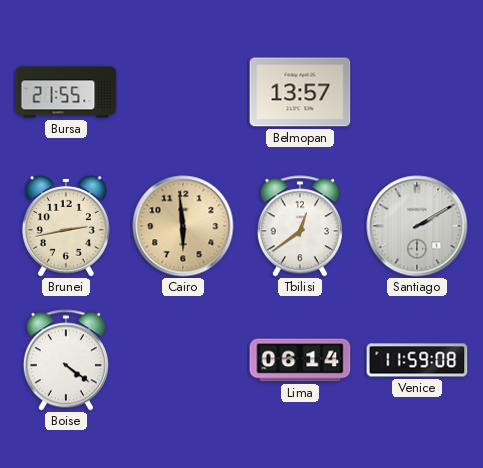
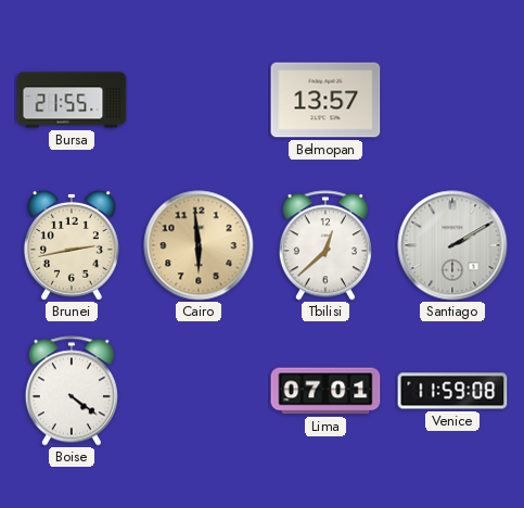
Tbilisi: 12:39 -> 12:38
Lima: 06:14 -> 07:01
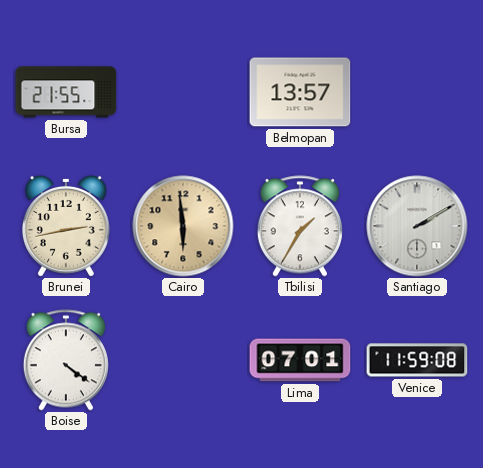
Tbilisi: 12:38 -> 1:35
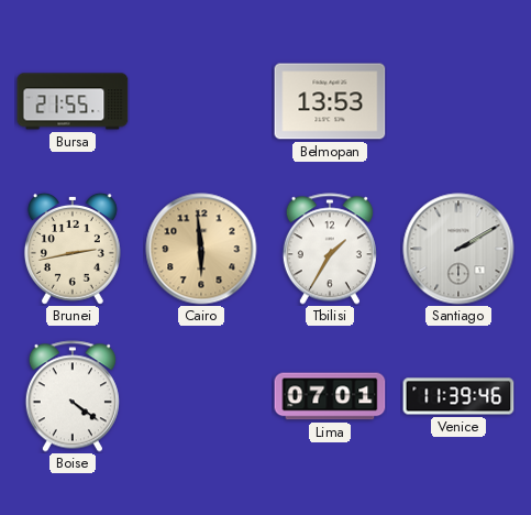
Belmopan: 13:57 -> 13:53
Venice: 11:59 -> 11:39
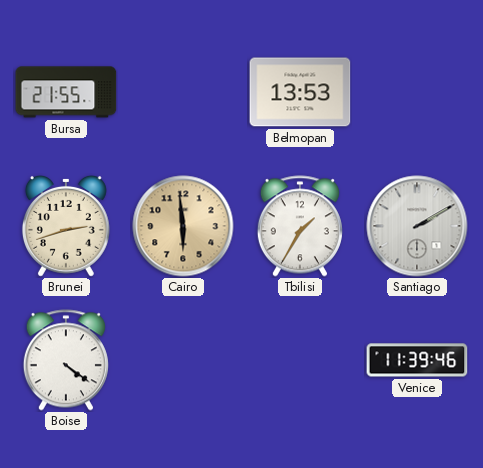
Brunei: 2:43 -> 2:42
Lima: 07:01 -> none
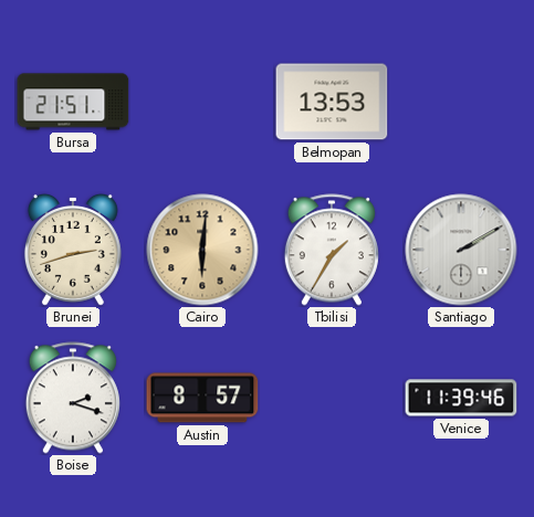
Bursa: 21:55 -> 21:51
Cairo: 5:59 -> 6:01
Boise: 4:21 -> 2:18
Austin: none -> 8:57
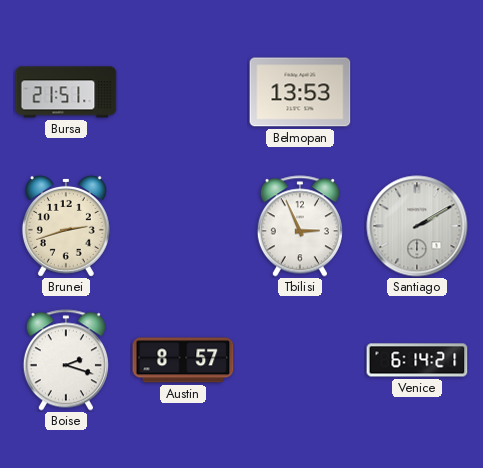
Cairo: 6:01 -> none
Tbilisi: 1:35 -> 2:56
Venice: 11:39 -> 6:14
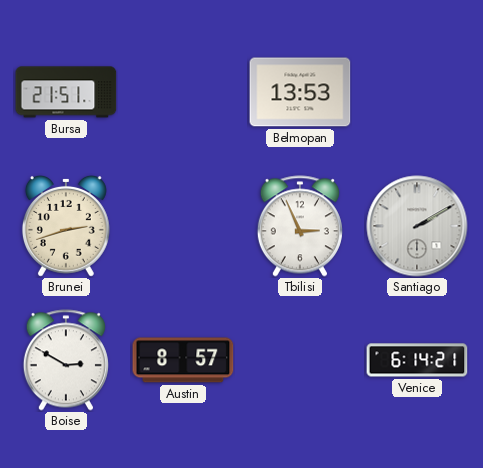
Boise: 2:18 -> 2:50
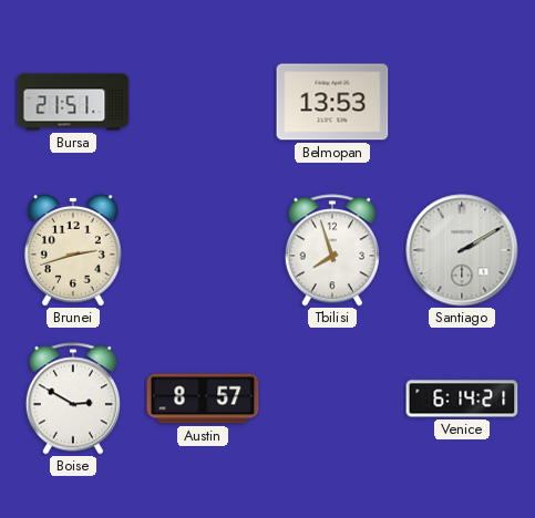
Tbilisi: 2:56 -> 7:57
